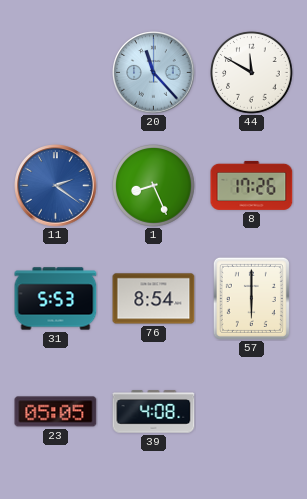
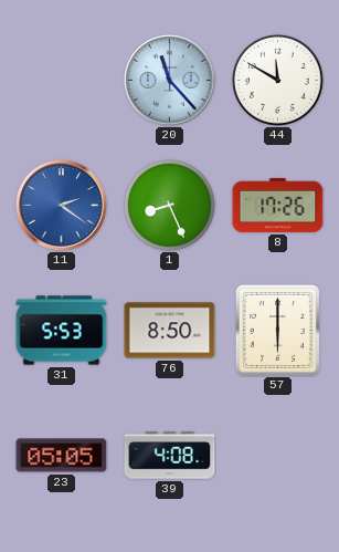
76: 8:54 -> 8:50
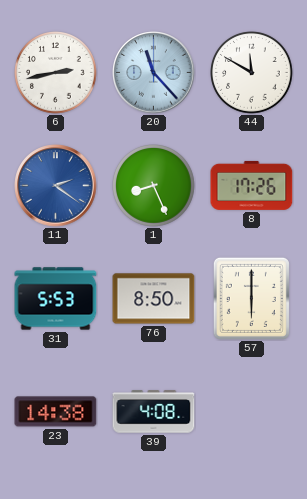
6: none -> 2:43
23: 05:05 -> 14:38
